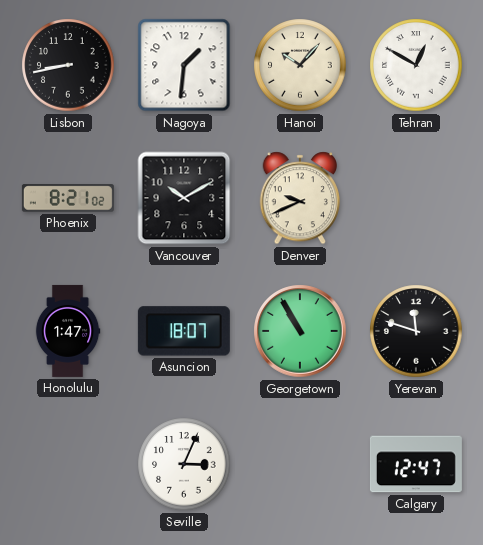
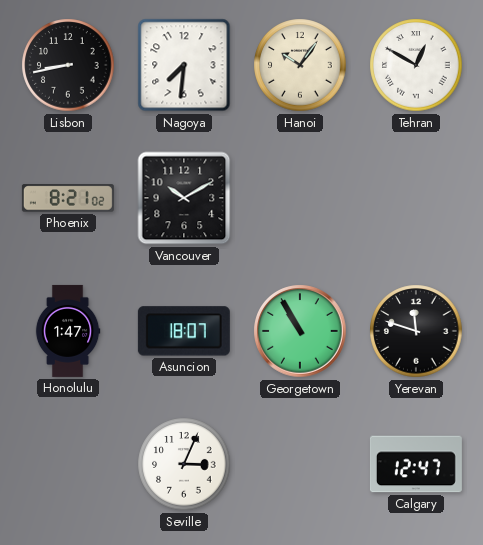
Nagoya: 1:31 -> 7:31
Hanoi: 10:07 -> 10:06
Denver: 9:41 -> none
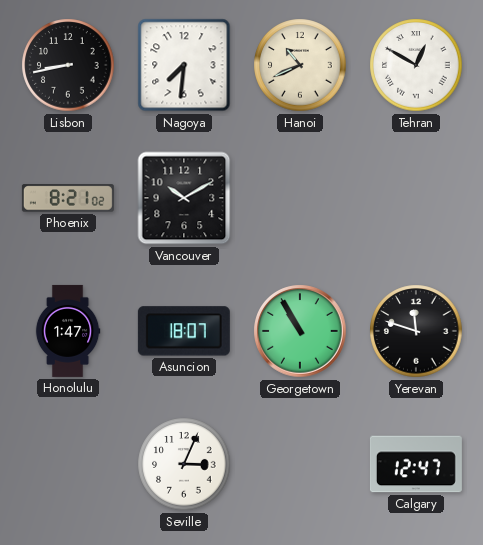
Hanoi: 10:06 -> 10:41
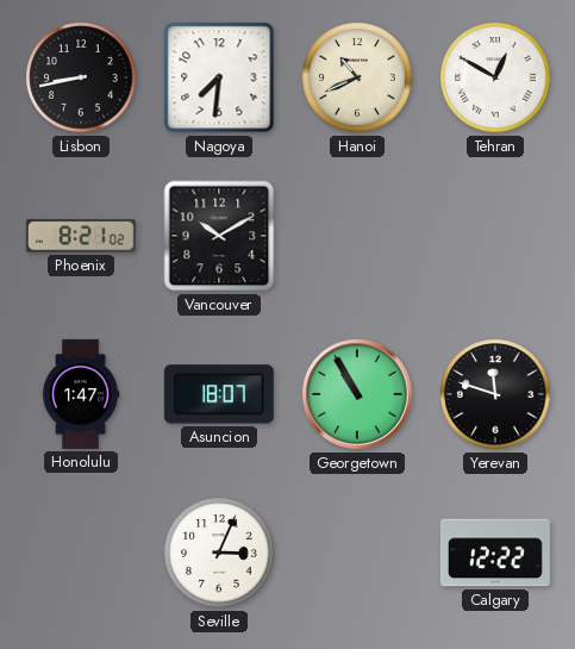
Calgary: 12:47 -> 12:22
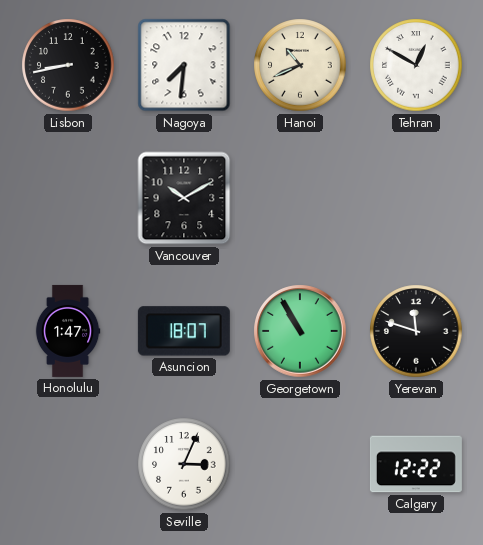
Phoenix: 8:21 -> none
